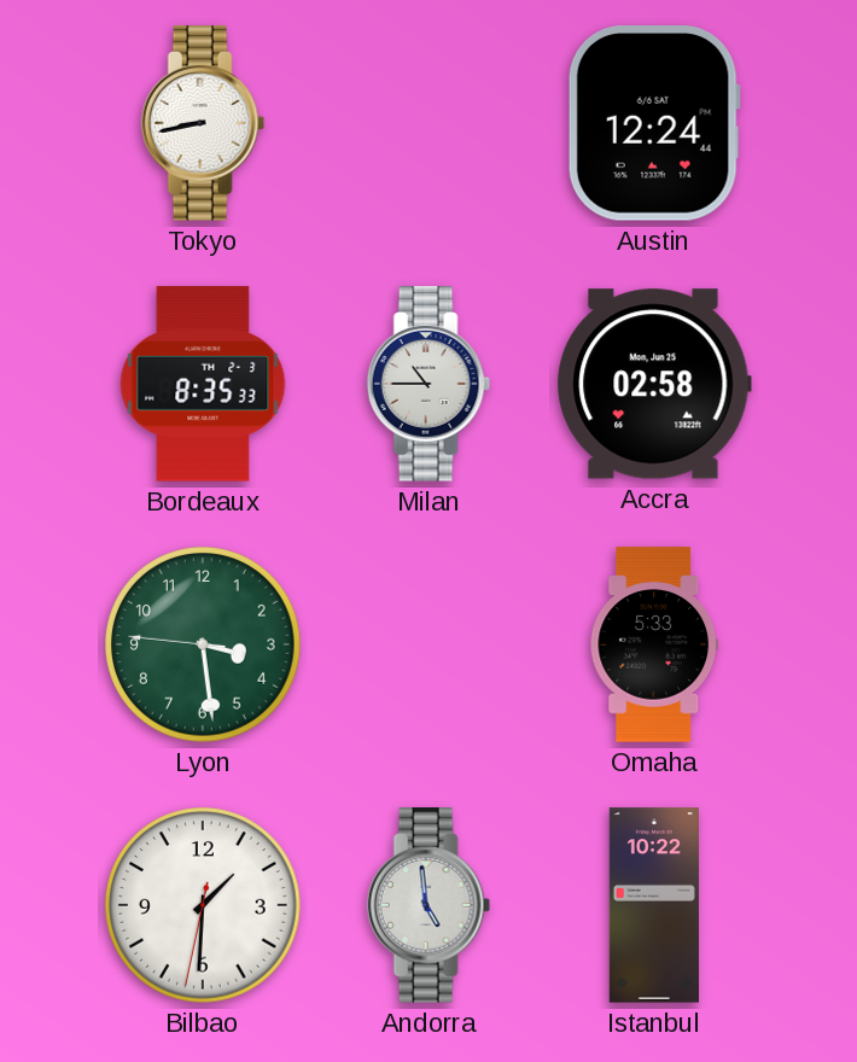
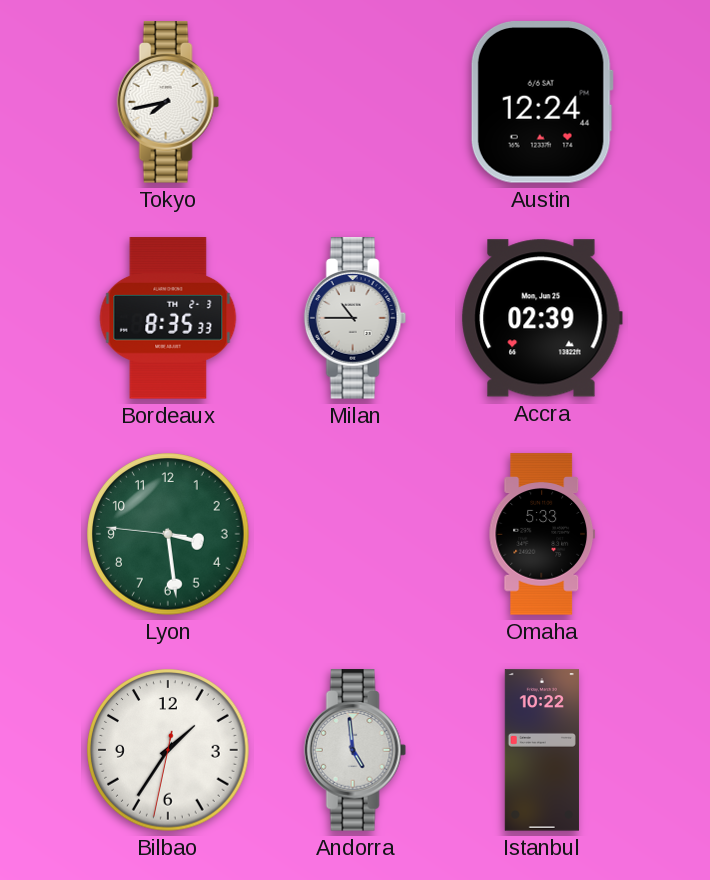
Tokyo: 8:43 -> 7:43
Accra: 02:58 -> 02:39
Bilbao: 1:30 -> 1:35
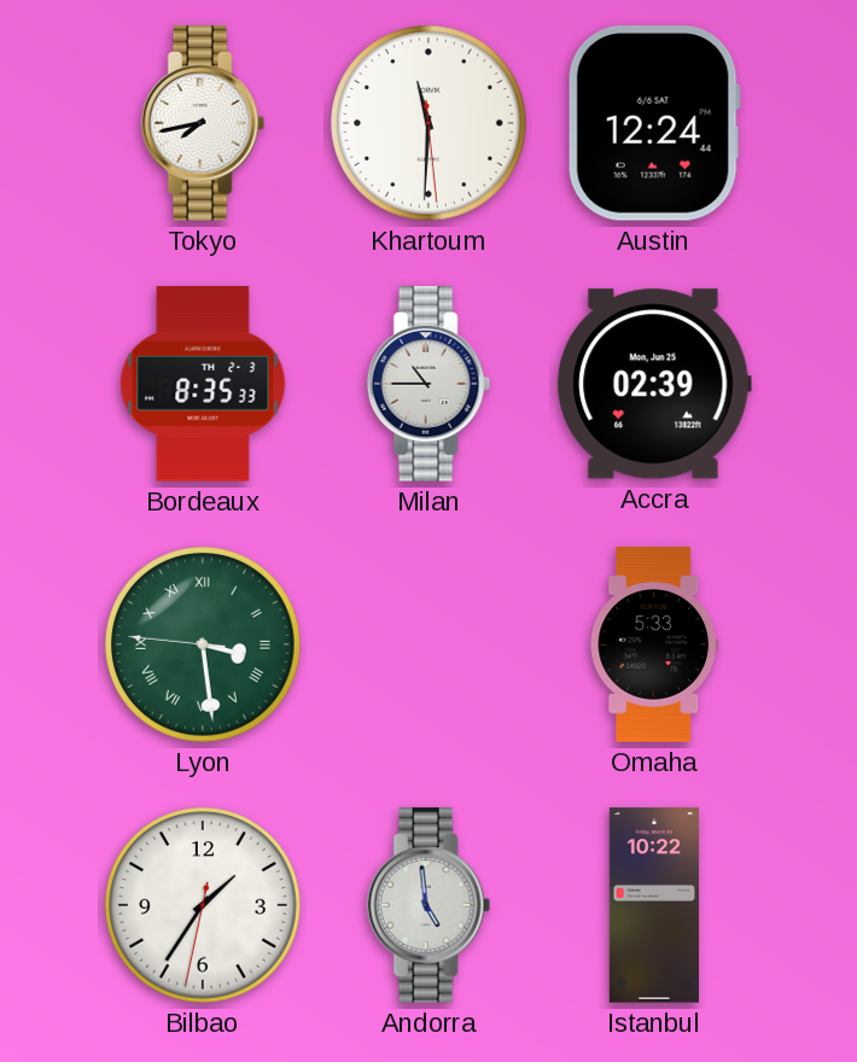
Khartoum: none -> 11:30
Lyon numerals: Arabic -> Roman
